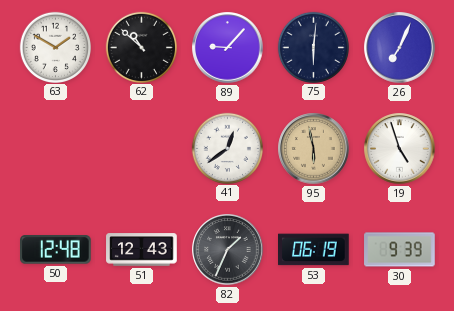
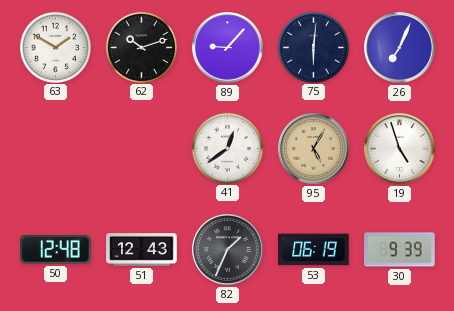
62: 10:52 -> 10:12
95: 5:58 -> 5:05
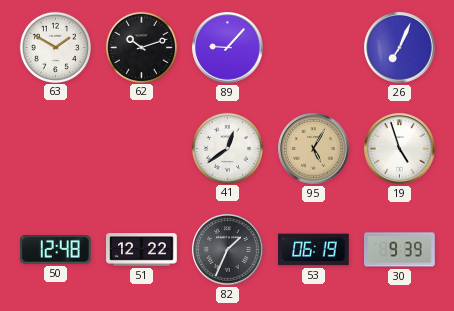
75: 6:01 -> none
51: 12:43 -> 12:22
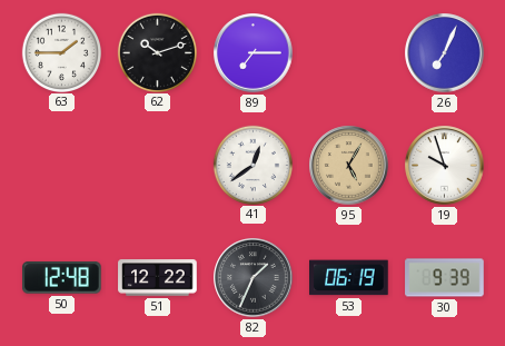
63: 1:50 -> 1:45
89: 9:07 -> 7:15
19: 4:57 -> 9:57
